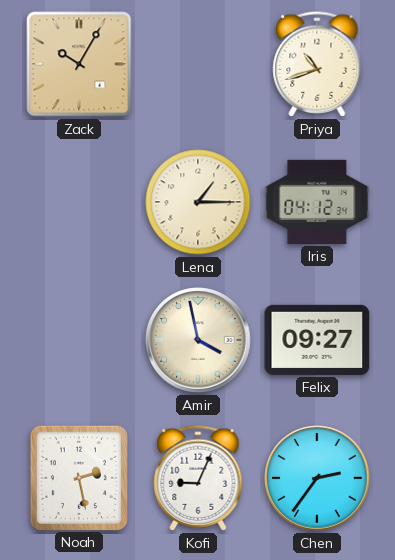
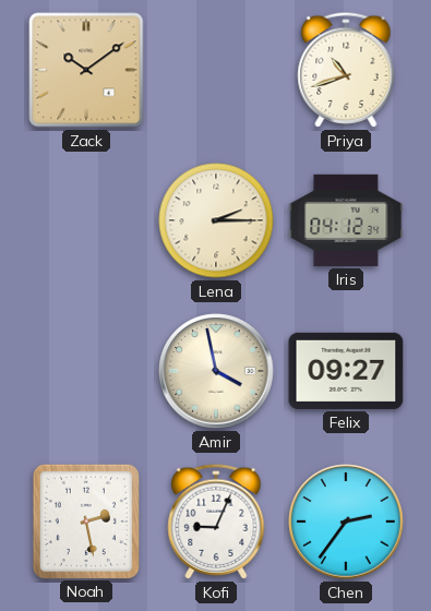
Zack: 10:05 -> 10:09
Lena: 1:15 -> 2:15
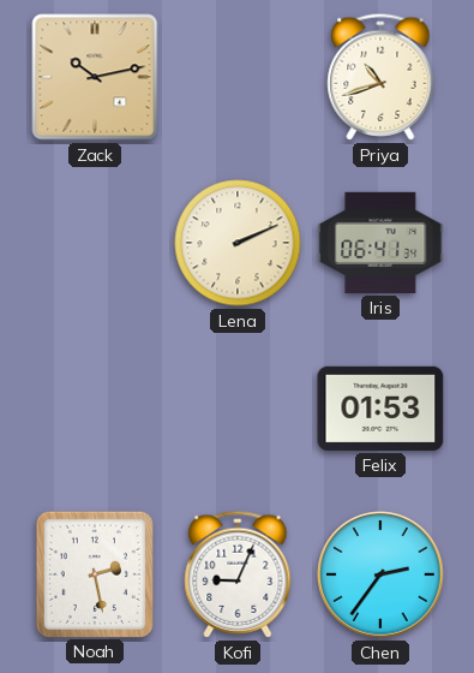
Zack: 10:09 -> 10:13
Lena: 2:15 -> 2:11
Iris: 04:12 -> 06:41
Amir: 3:58 -> none
Felix: 09:27 -> 01:53
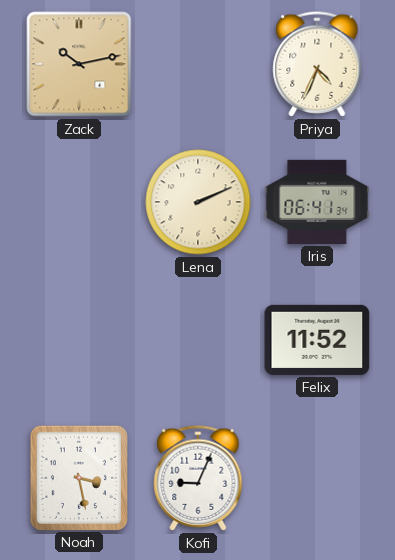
Priya: 10:42 -> 4:34
Felix: 01:53 -> 11:52
Noah: 2:28 -> 3:28
Chen: 2:36 -> none
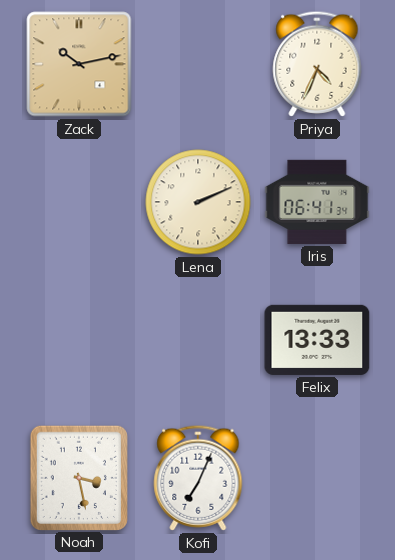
Felix: 11:52 -> 13:33
Kofi: 9:04 -> 7:04
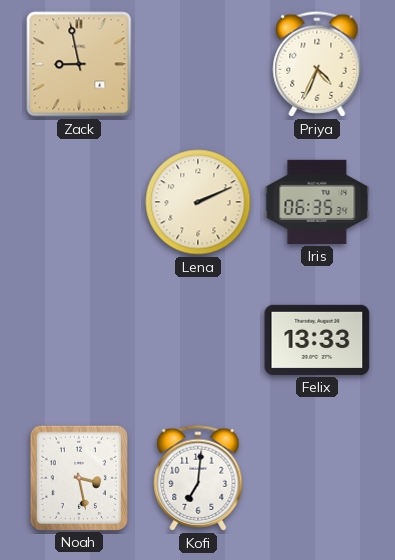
Zack: 10:13 -> 8:58
Iris: 06:41 -> 06:35
Kofi: 7:04 -> 7:01
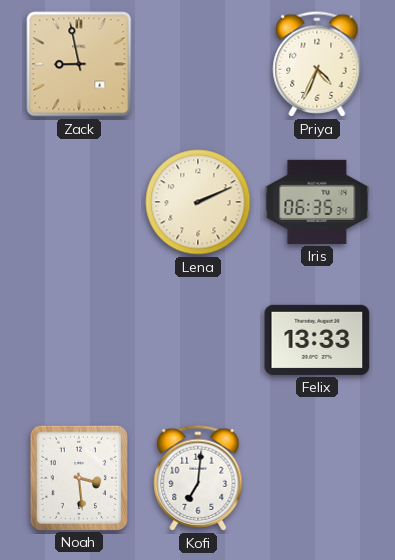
Noah: 3:28 -> 3:29
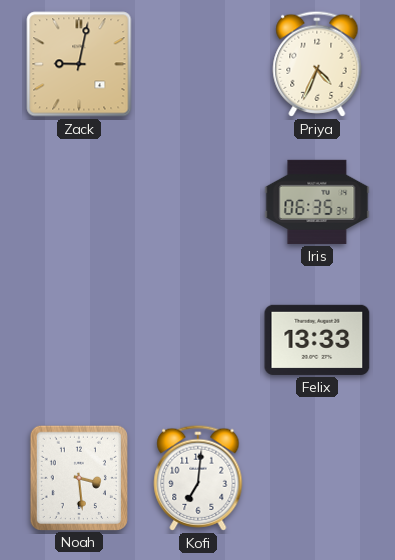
Zack: 8:58 -> 9:02
Lena: 2:11 -> none
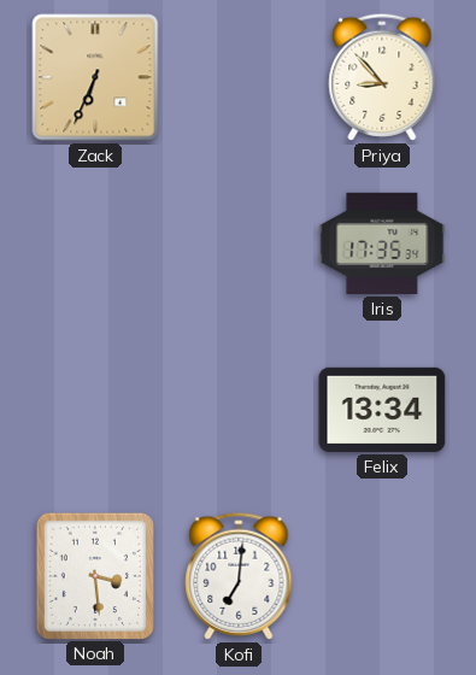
Zack: 9:02 -> 6:34
Priya: 4:34 -> 8:53
Iris: 06:35 -> 17:35
Felix: 13:33 -> 13:34
